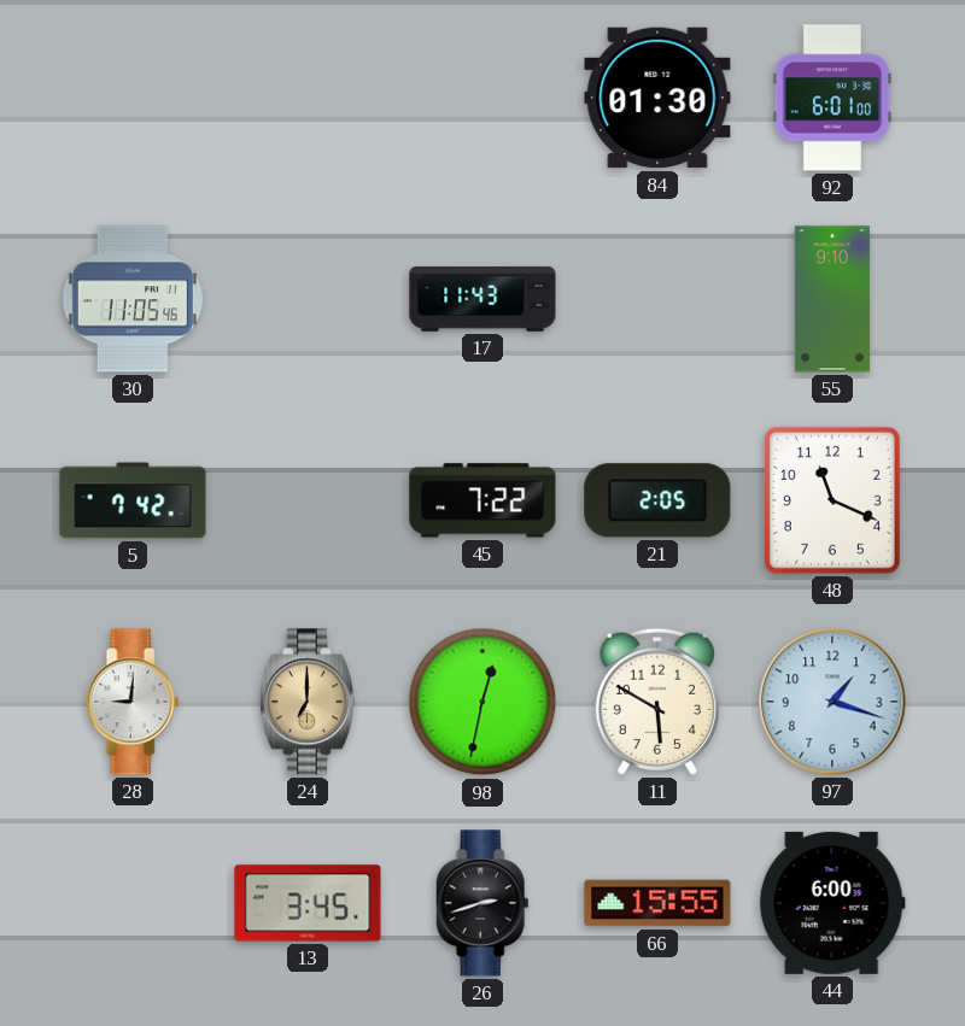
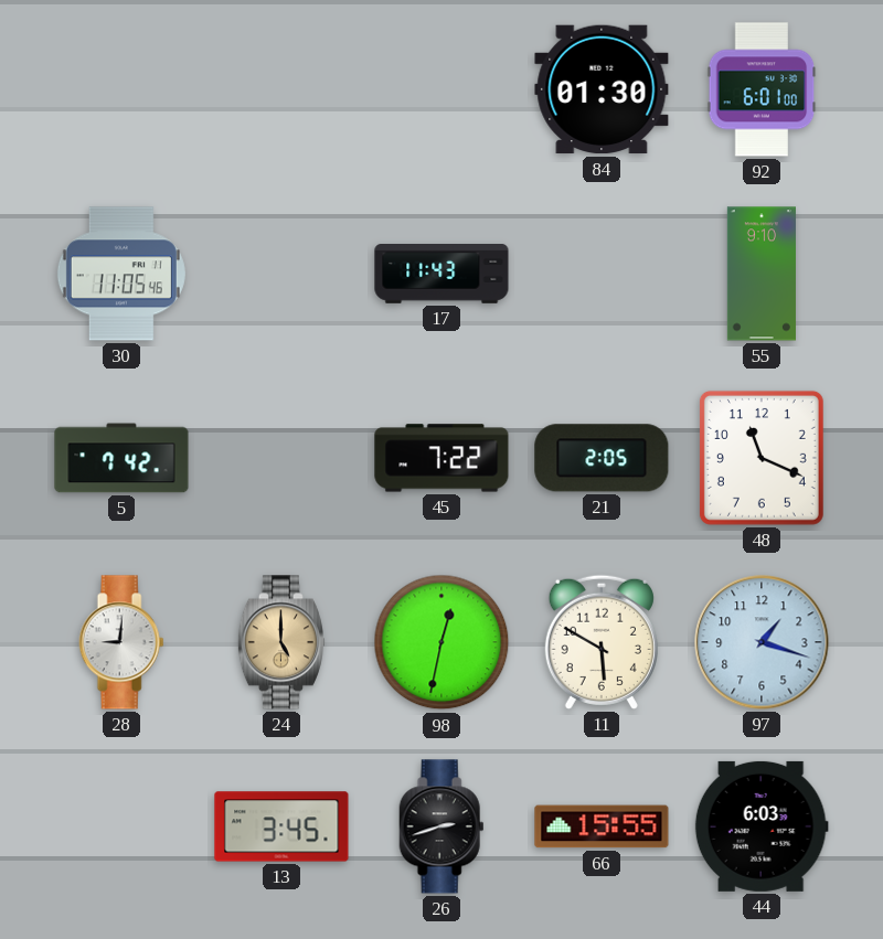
24: 7:00 -> 5:00
44: 6:00 -> 6:03
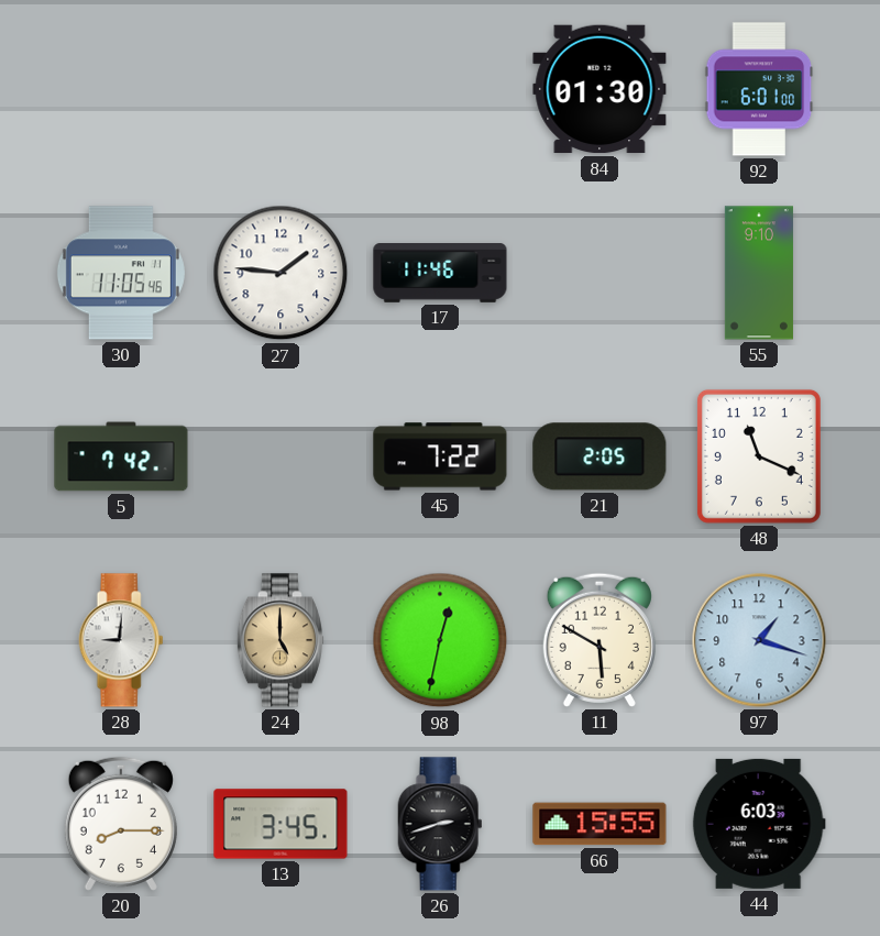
27: none -> 1:46
17: 11:43 -> 11:46
20: none -> 8:15
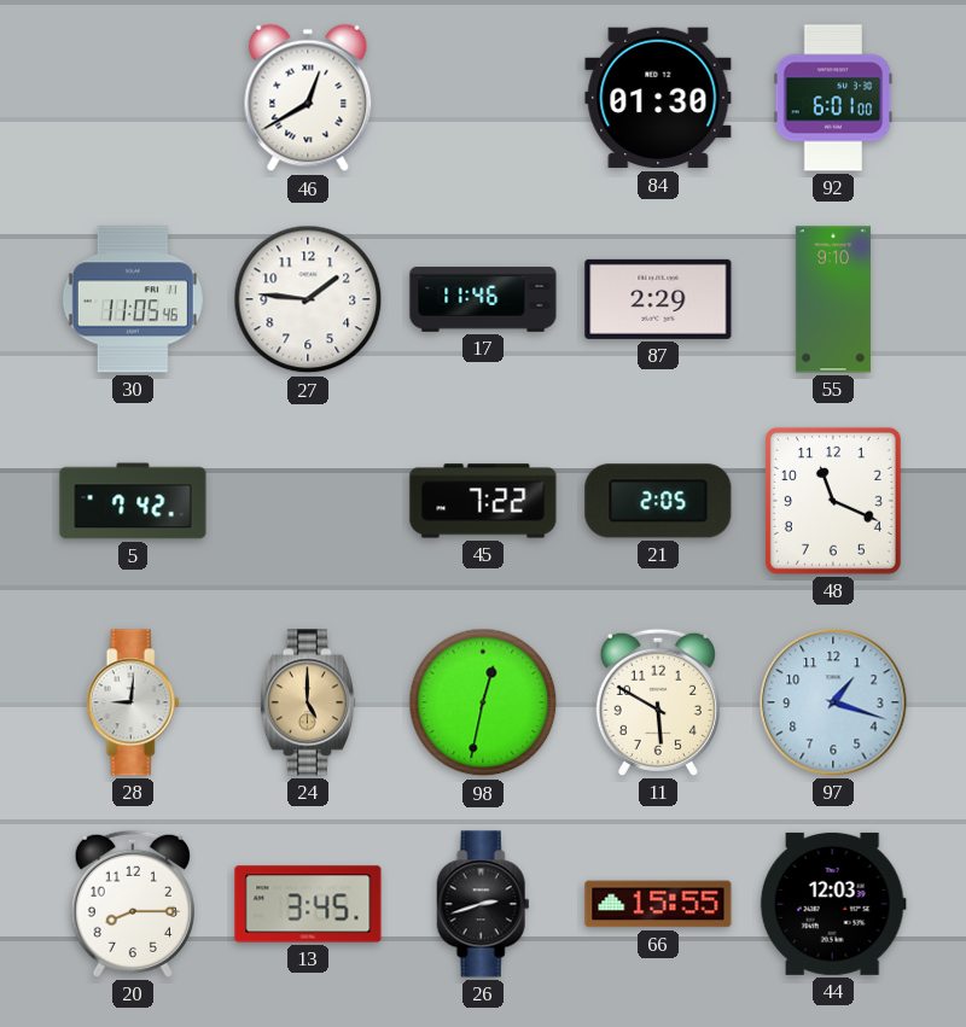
46: none -> 12:40
87: none -> 2:29
44: 6:03 -> 12:03
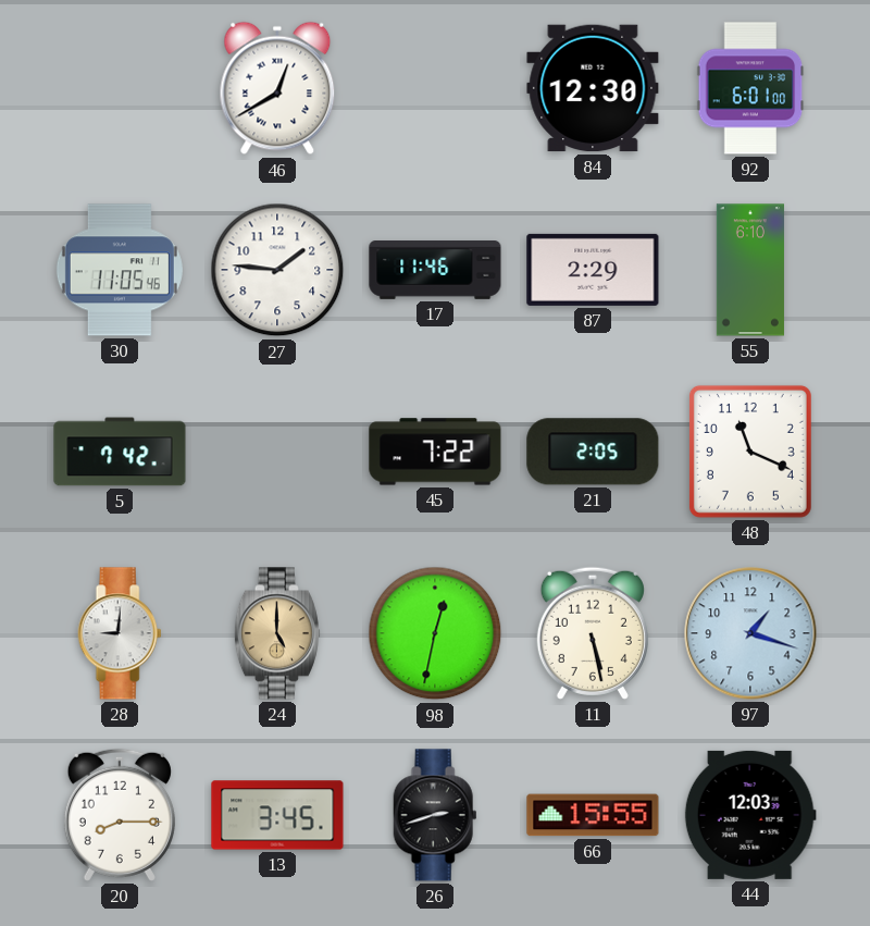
84: 01:30 -> 12:30
55: 9:10 -> 6:10
11: 5:50 -> 5:28
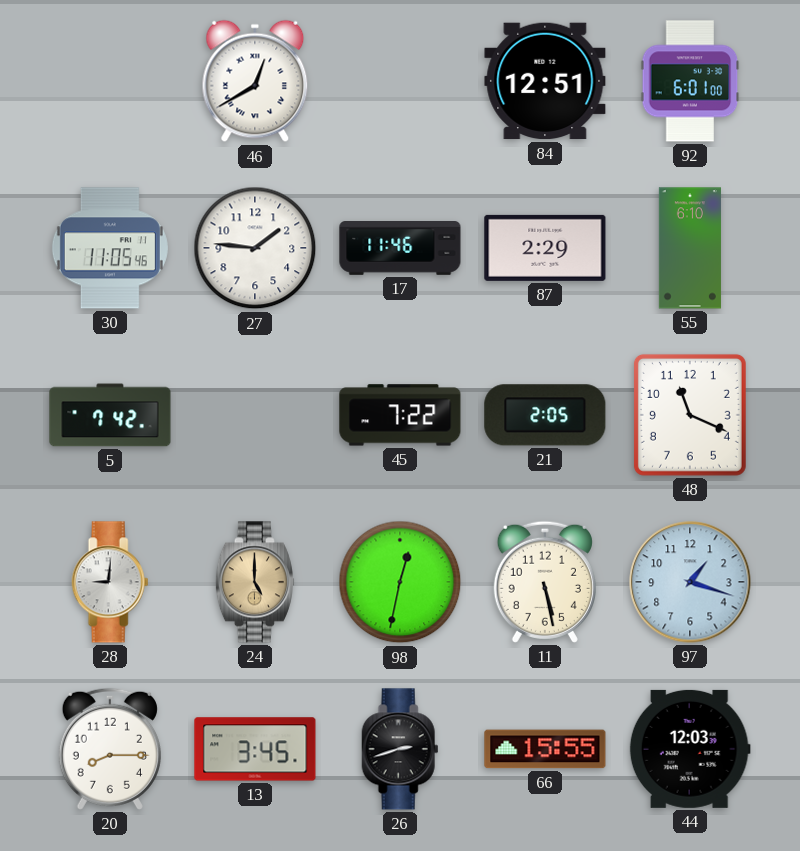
84: 12:30 -> 12:51
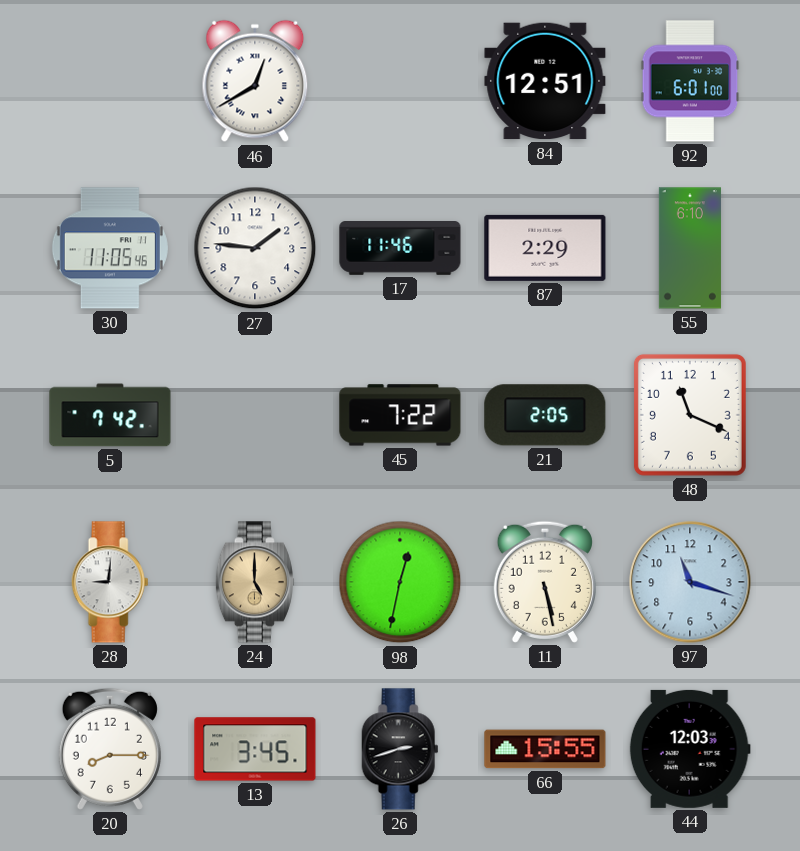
97: 1:18 -> 11:18
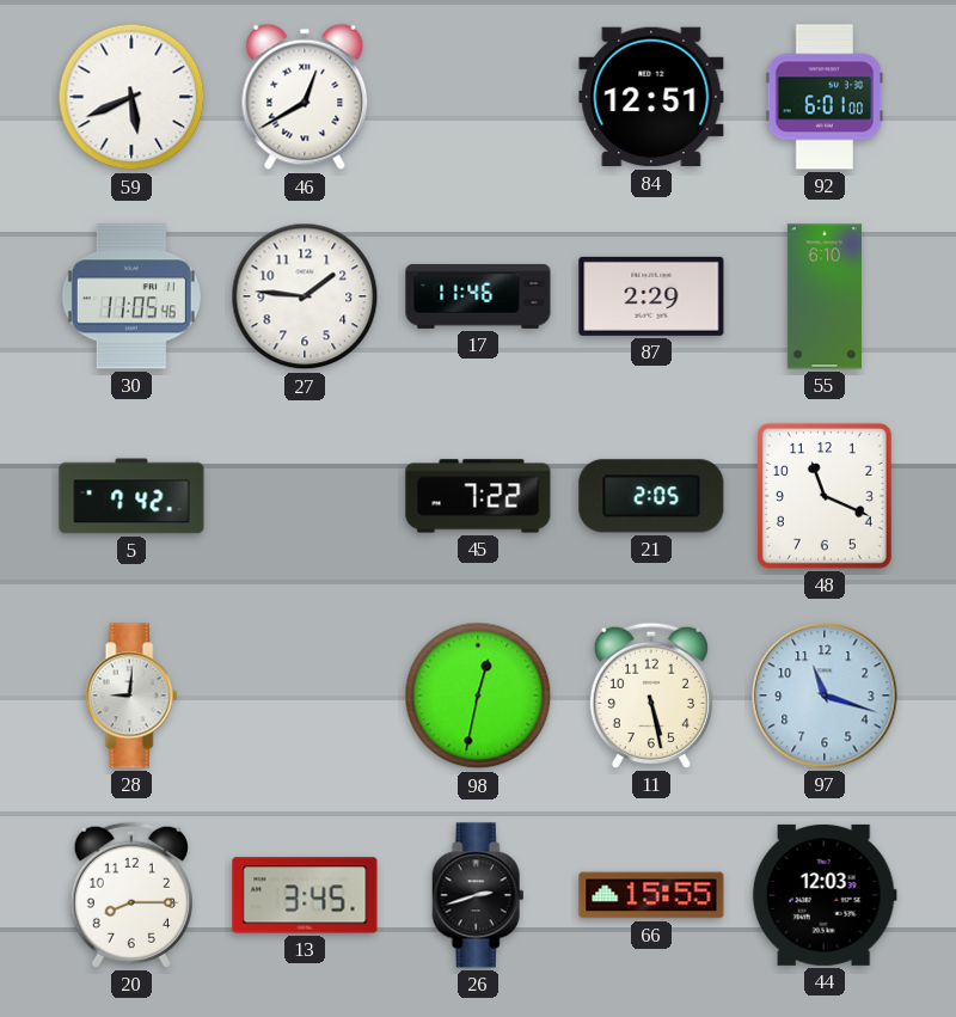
59: none -> 5:41
24: 5:00 -> none
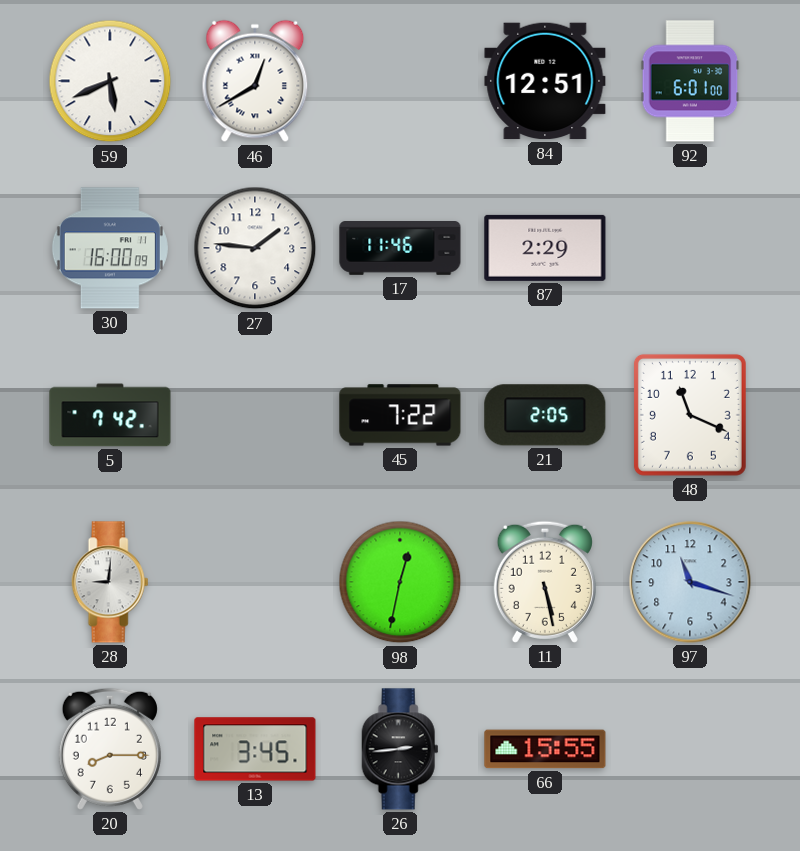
30: 11:05 -> 16:00
55: 6:10 -> none
26: 2:42 -> 2:44
44: 12:03 -> none
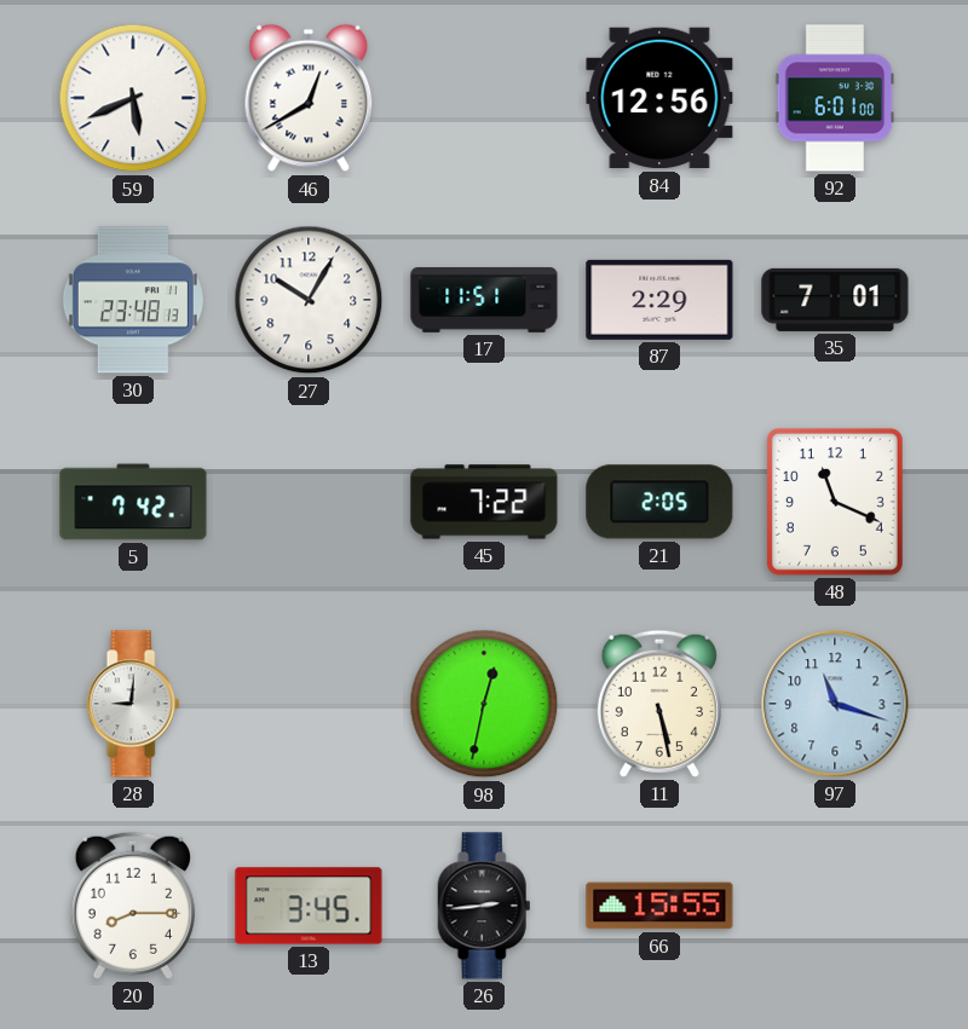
84: 12:51 -> 12:56
30: 16:00 -> 23:48
27: 1:46 -> 10:05
17: 11:46 -> 11:51
35: none -> 7:01
